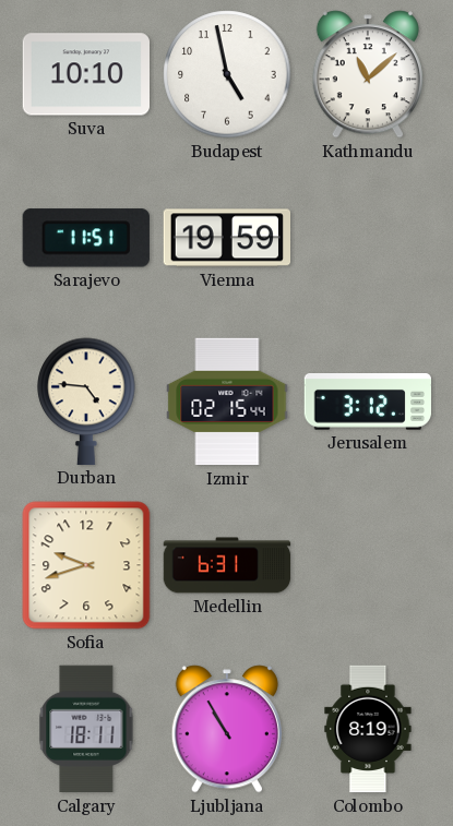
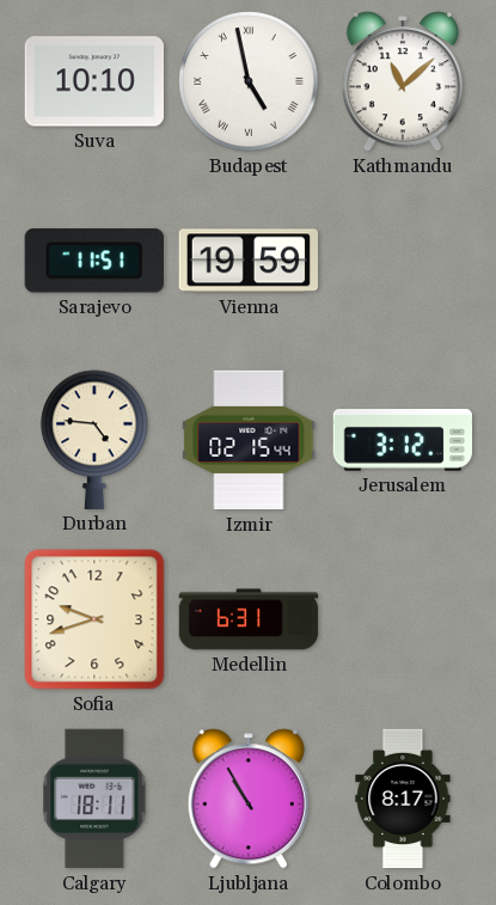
Budapest numerals: Arabic -> Roman
Colombo: 8:19 -> 8:17
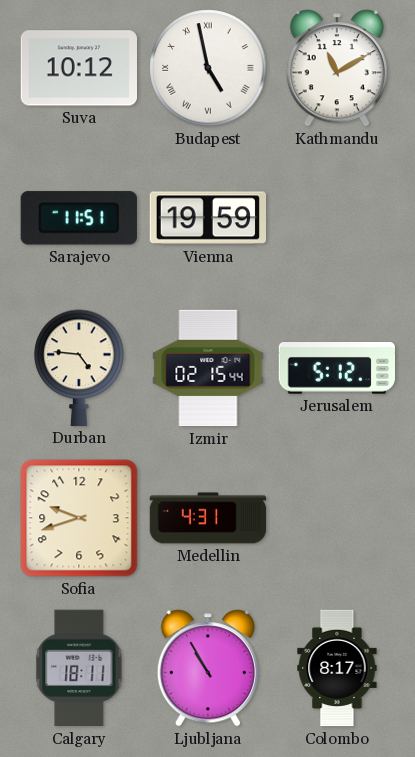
Suva: 10:10 -> 10:12
Kathmandu: 11:08 -> 11:10
Jerusalem: 3:12 -> 5:12
Medellin: 6:31 -> 4:31
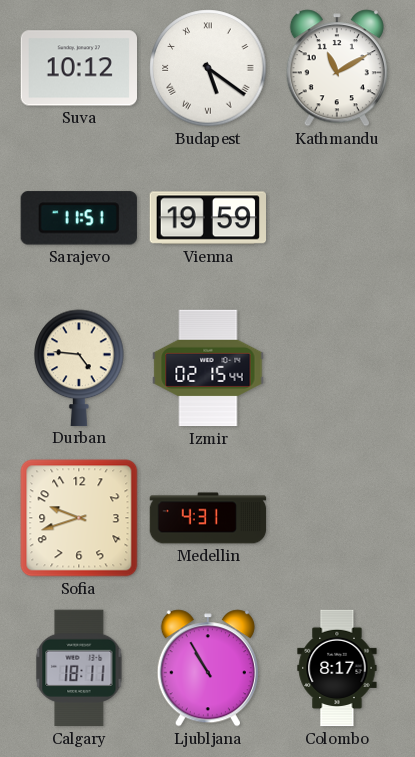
Budapest: 4:58 -> 5:21
Jerusalem: 5:12 -> none
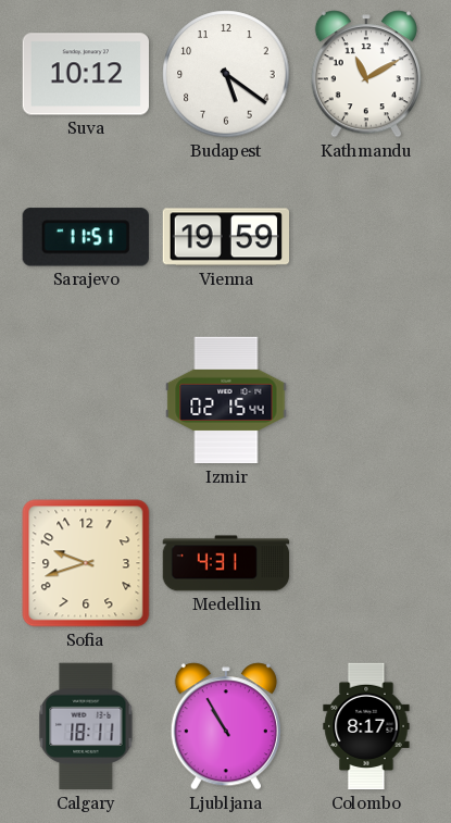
Budapest numerals: Roman -> Arabic
Durban: 4:46 -> none
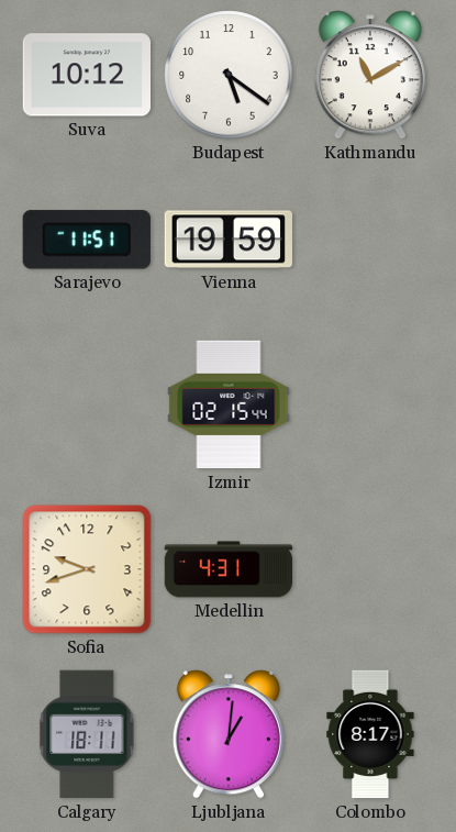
Ljubljana: 10:55 -> 1:01
